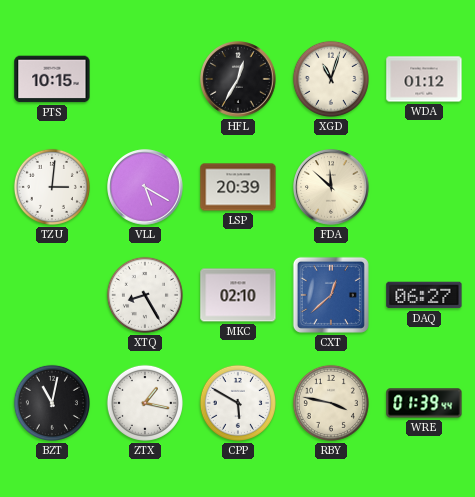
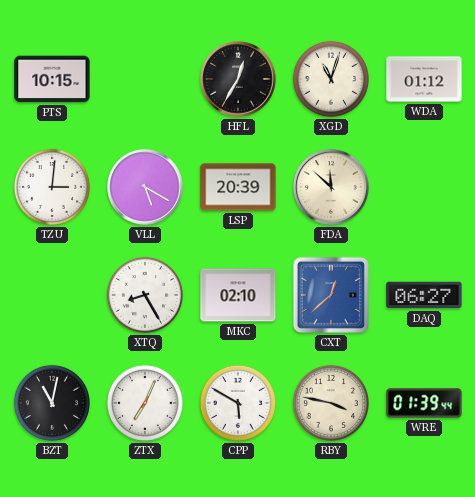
ZTX: 1:17 -> 7:04
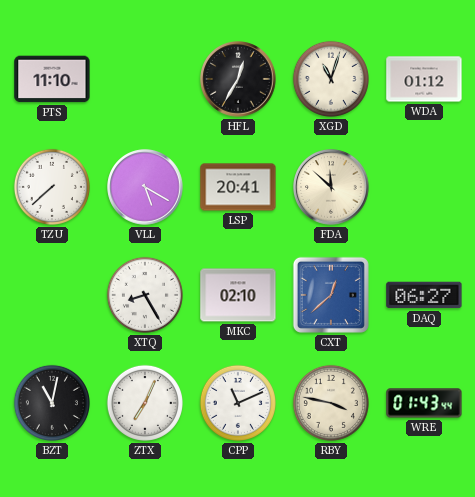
PTS: 10:15 -> 11:10
TZU: 3:01 -> 7:38
LSP: 20:39 -> 20:41
CPP: 5:50 -> 11:11
WRE: 01:39 -> 01:43
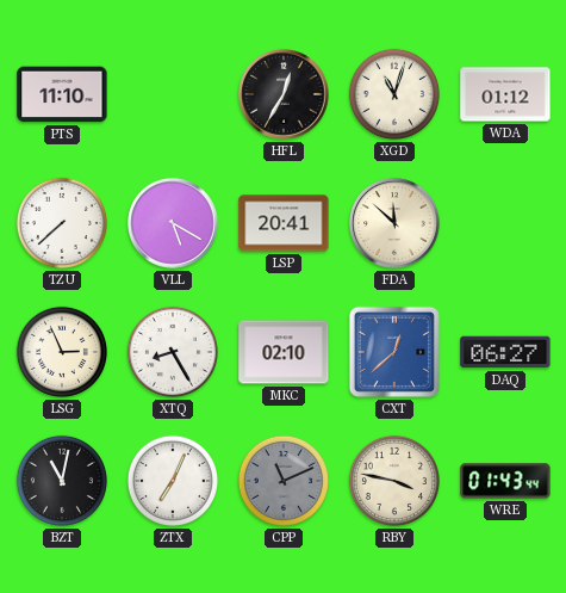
LSG: none -> 2:56
CPP dial: white -> grey
